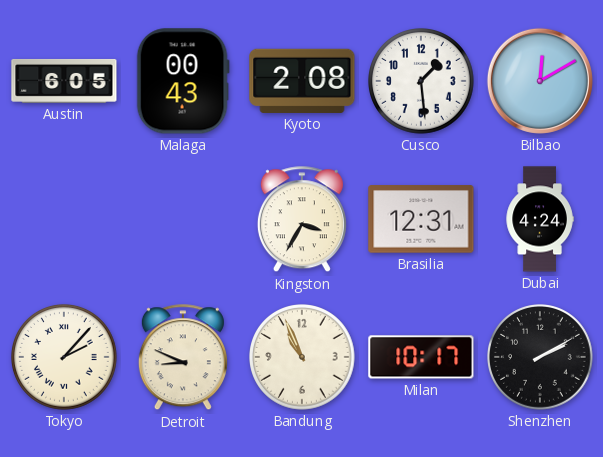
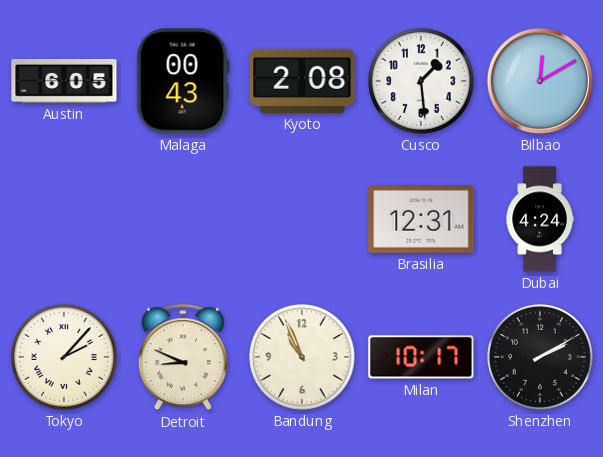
Kingston: 3:35 -> none
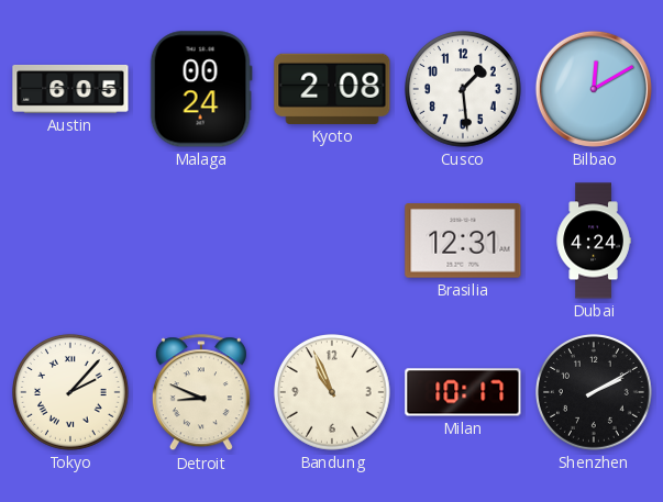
Malaga: 00:43 -> 00:24
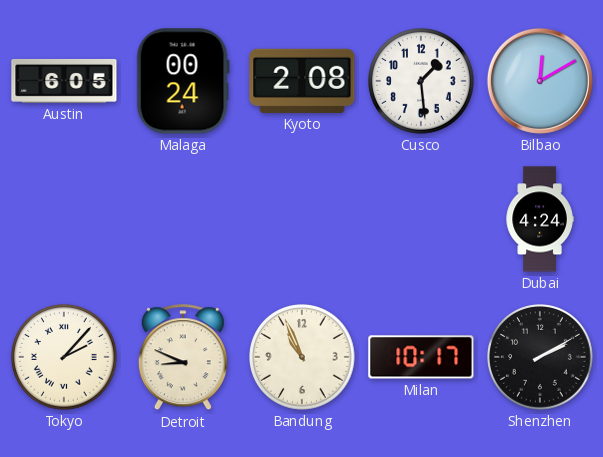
Brasilia: 12:31 -> none
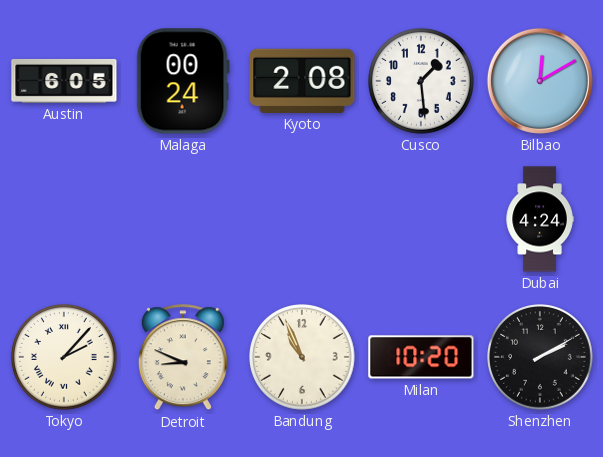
Milan: 10:17 -> 10:20
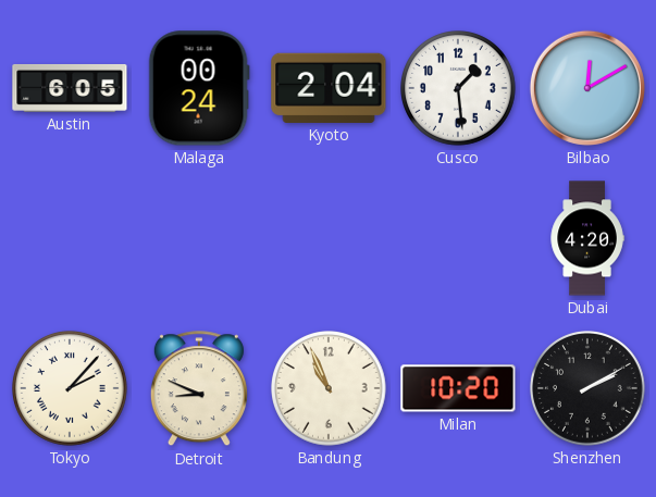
Kyoto: 2:08 -> 2:04
Dubai: 4:24 -> 4:20
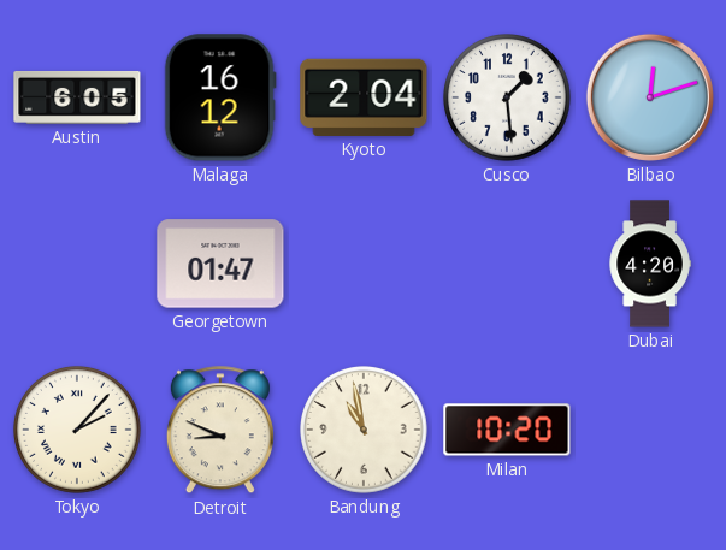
Malaga: 00:24 -> 16:12
Bilbao: 12:10 -> 12:12
Georgetown: none -> 01:47
Bandung: 10:56 -> 10:58
Shenzhen: 2:10 -> none
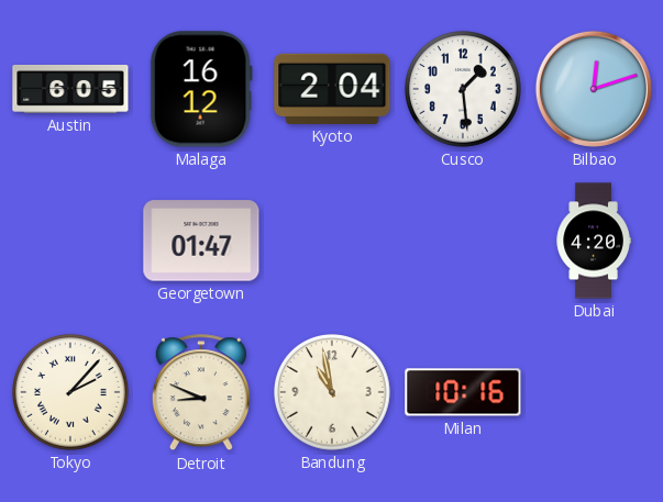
Milan: 10:20 -> 10:16
